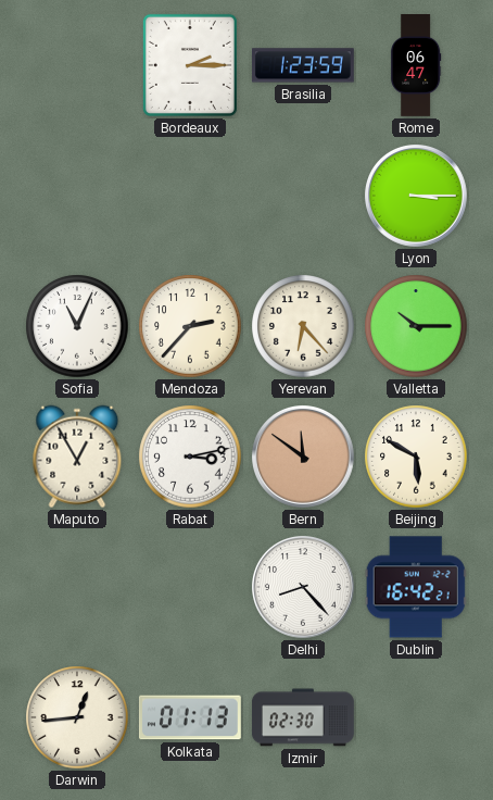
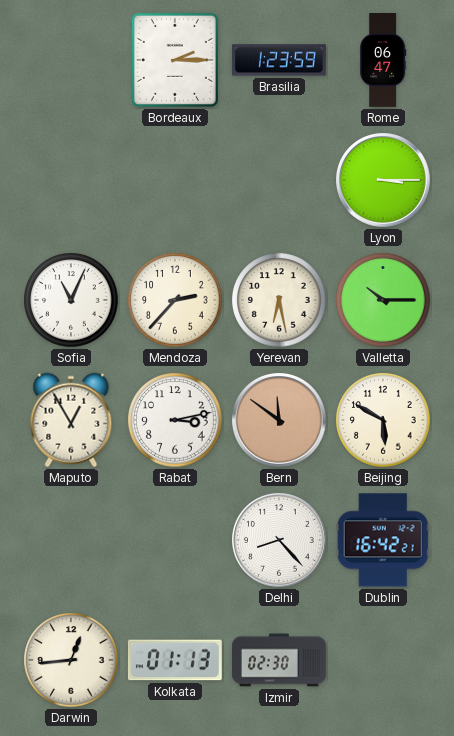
Yerevan: 6:23 -> 6:28
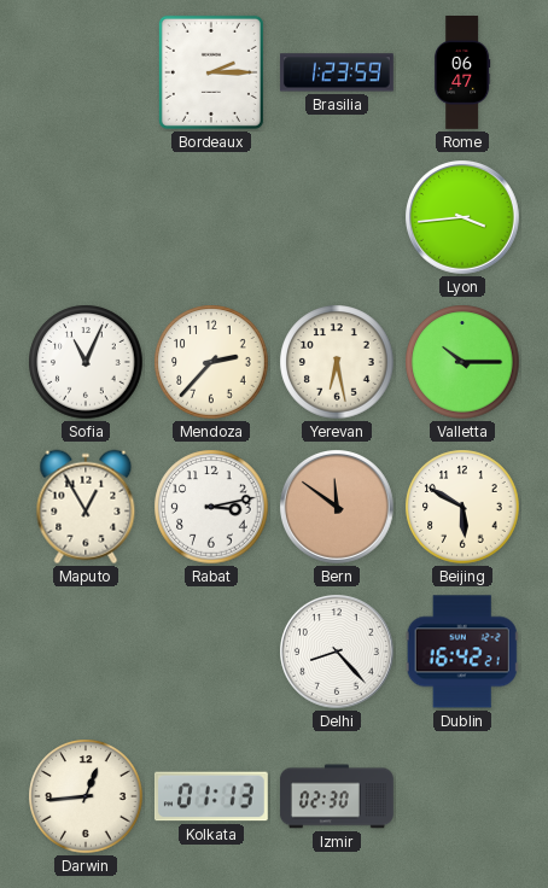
Lyon: 3:15 -> 3:44
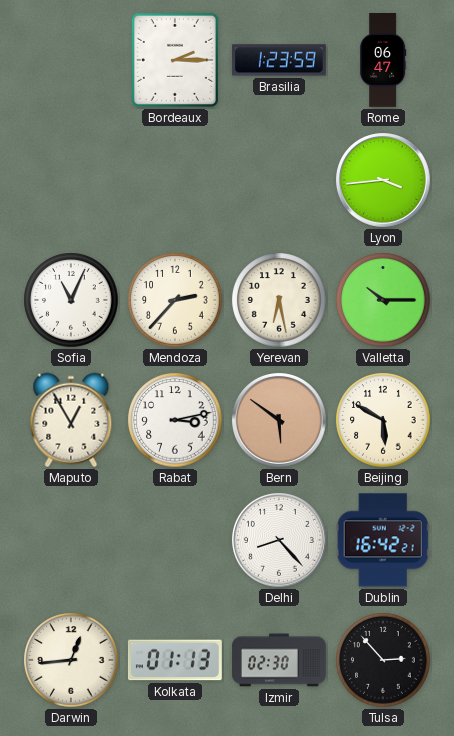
Bern: 11:51 -> 5:51
Tulsa: none -> 2:53
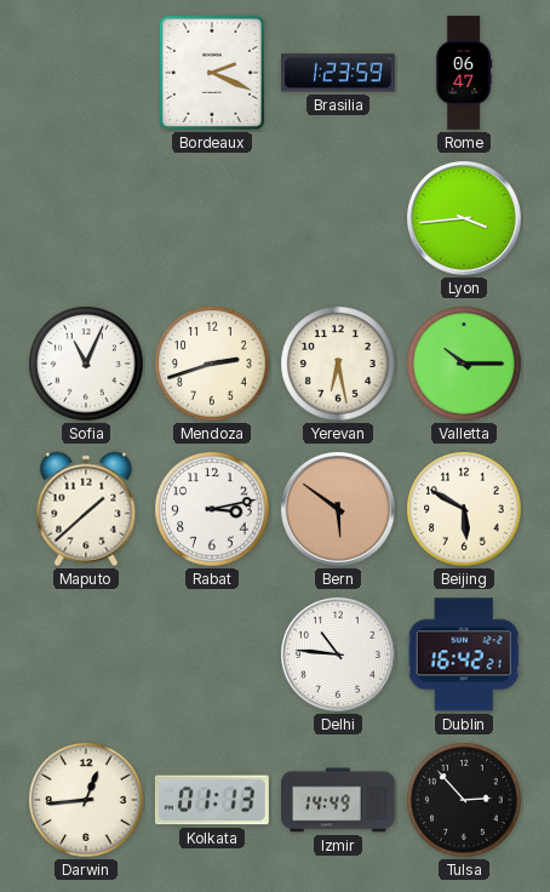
Bordeaux: 2:15 -> 2:19
Mendoza: 2:37 -> 2:42
Maputo: 12:55 -> 1:38
Delhi: 8:23 -> 10:46
Izmir: 02:30 -> 14:49
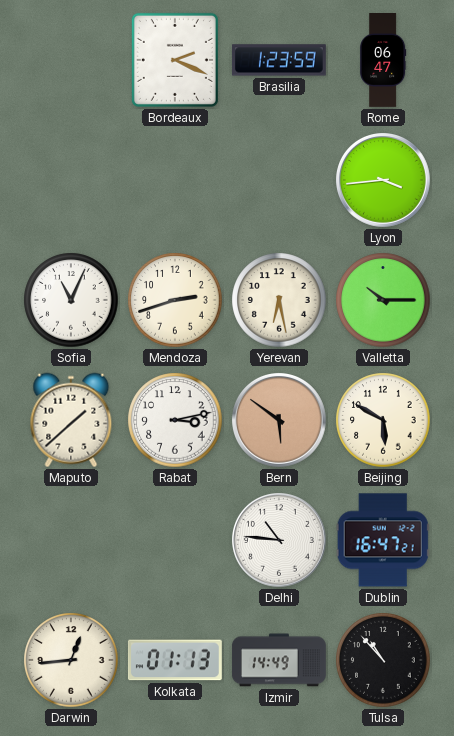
Dublin: 16:42 -> 16:47
Tulsa: 2:53 -> 10:53
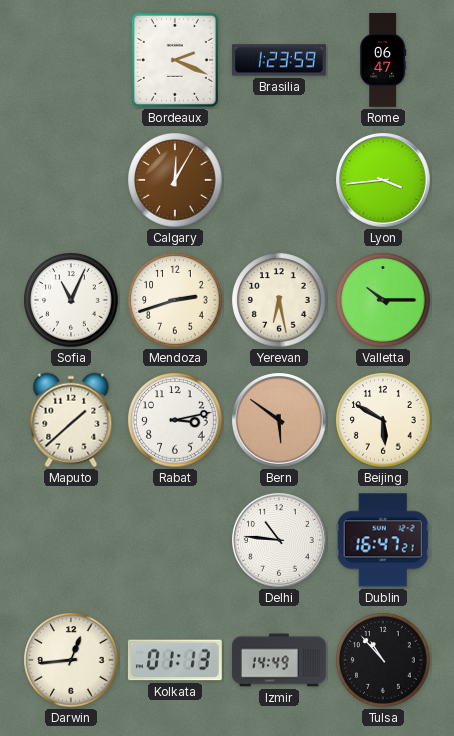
Calgary: none -> 12:05
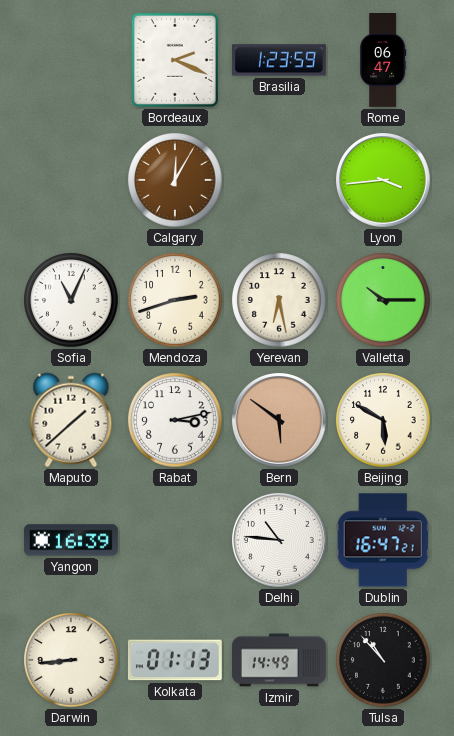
Yangon: none -> 16:39
Darwin: 12:44 -> 8:44
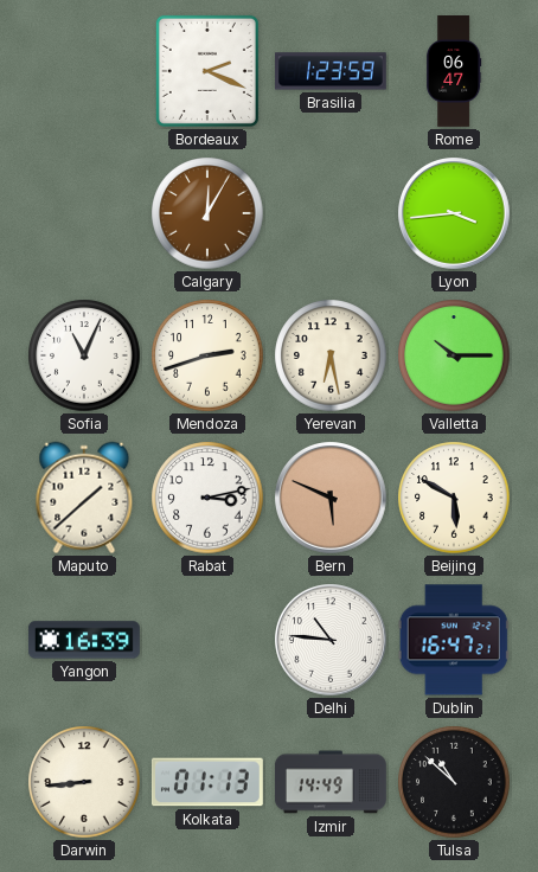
Bern: 5:51 -> 5:49
Tulsa: 10:53 -> 10:52
